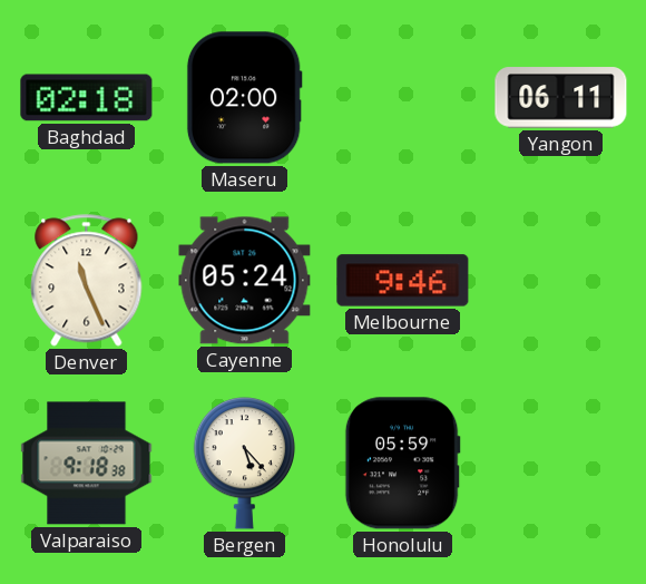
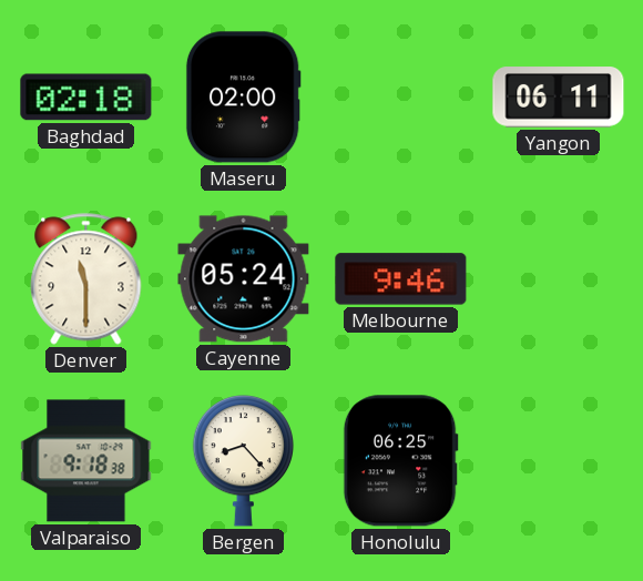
Denver: 11:26 -> 11:30
Bergen: 5:23 -> 8:23
Honolulu: 05:59 -> 06:25
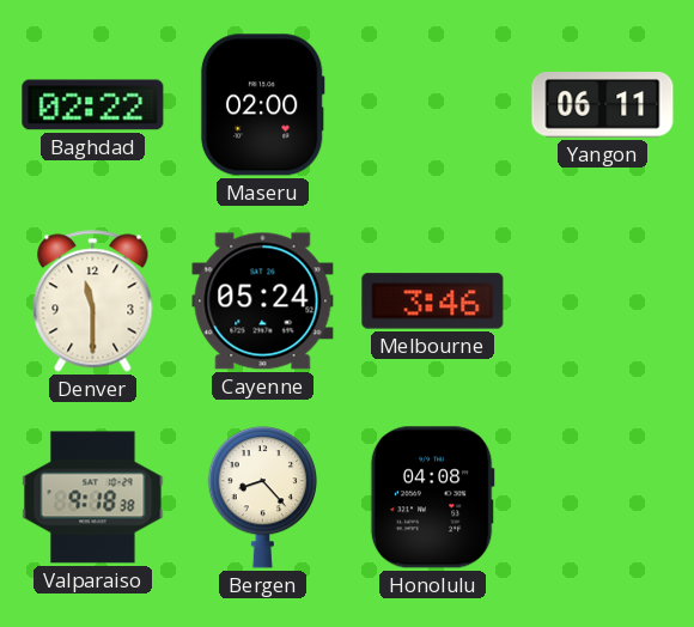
Baghdad: 02:18 -> 02:22
Melbourne: 9:46 -> 3:46
Honolulu: 06:25 -> 04:08
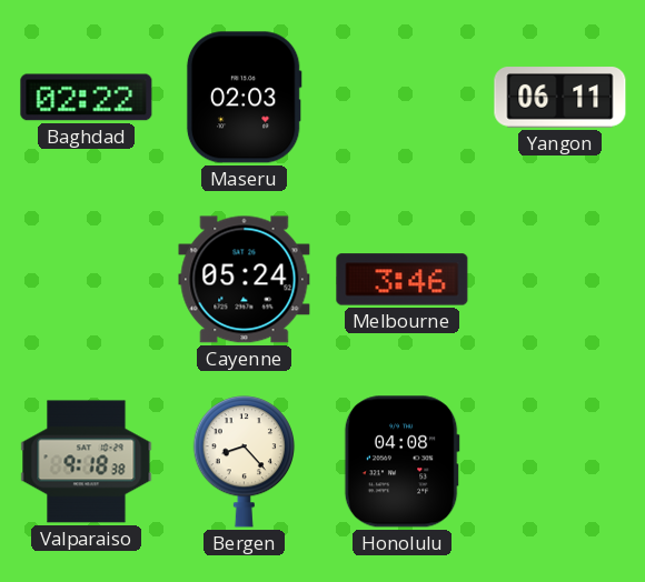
Maseru: 02:00 -> 02:03
Denver: 11:30 -> none
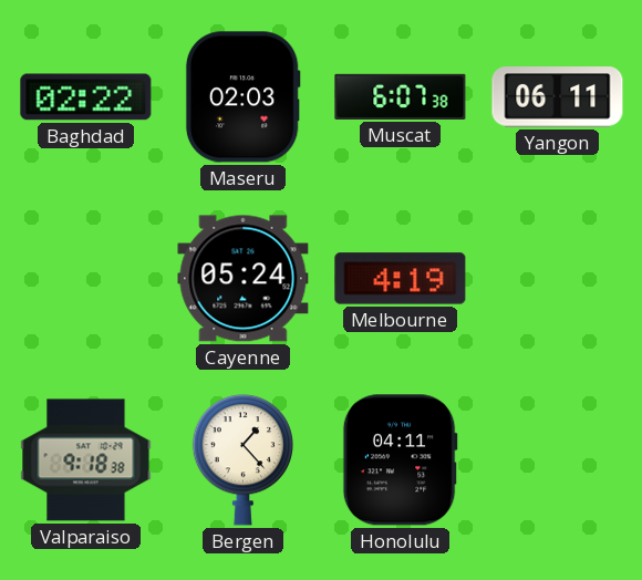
Muscat: none -> 6:07
Melbourne: 3:46 -> 4:19
Bergen: 8:23 -> 1:23
Honolulu: 04:08 -> 04:11
